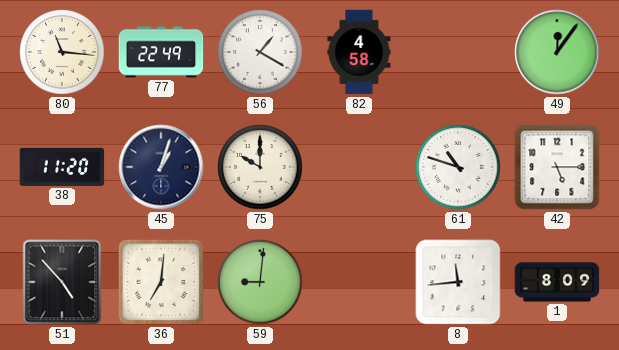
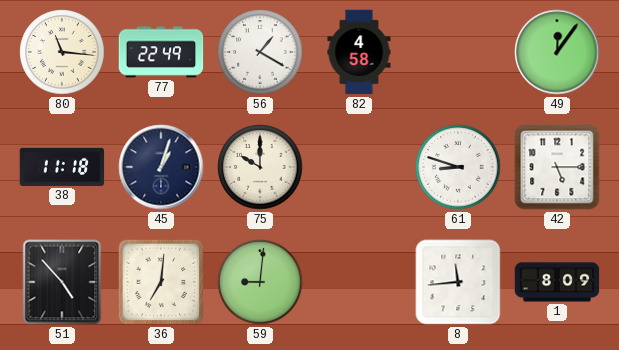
38: 11:20 -> 11:18
61: 10:48 -> 8:48
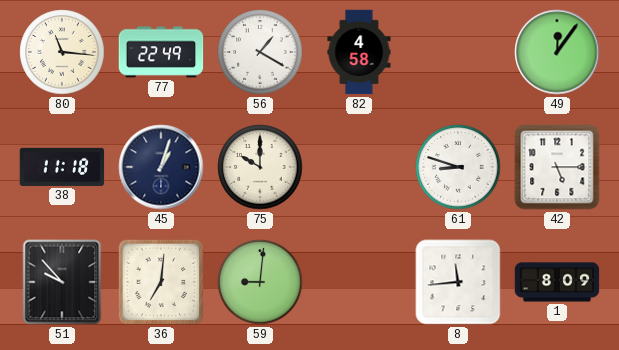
51: 4:53 -> 9:53
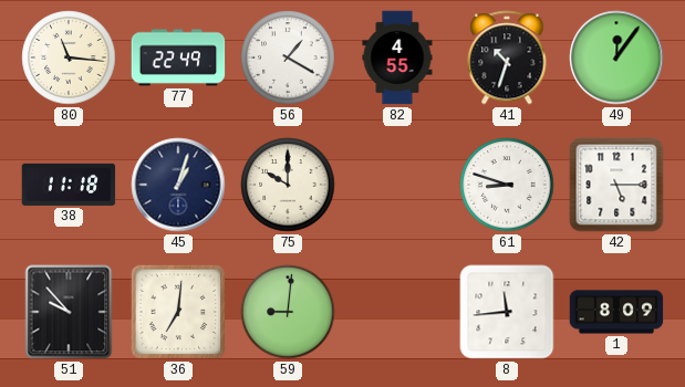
82: 4:58 -> 4:55
41: none -> 10:33
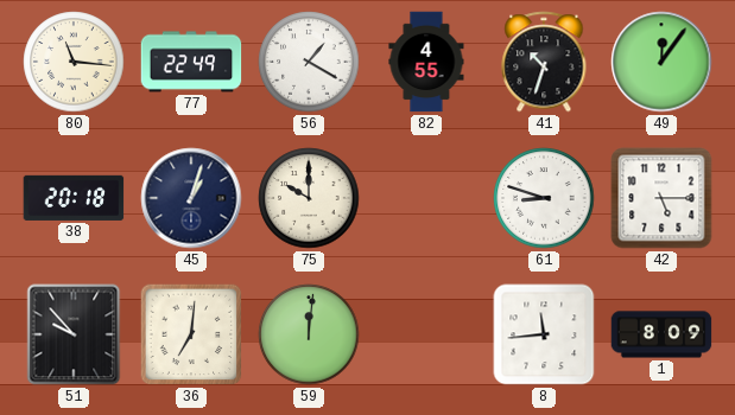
38: 11:18 -> 20:18
59: 9:01 -> 12:01
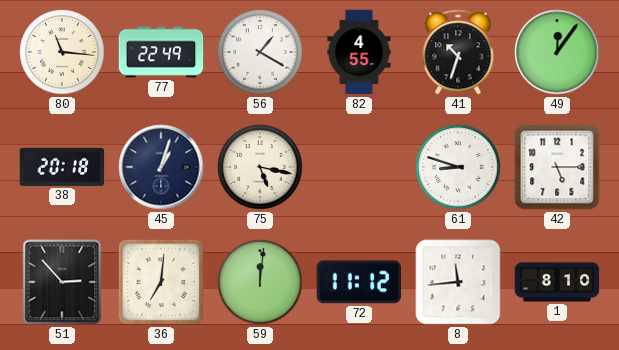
75: 10:00 -> 5:17
51: 9:53 -> 2:53
72: none -> 11:12
1: 8:09 -> 8:10
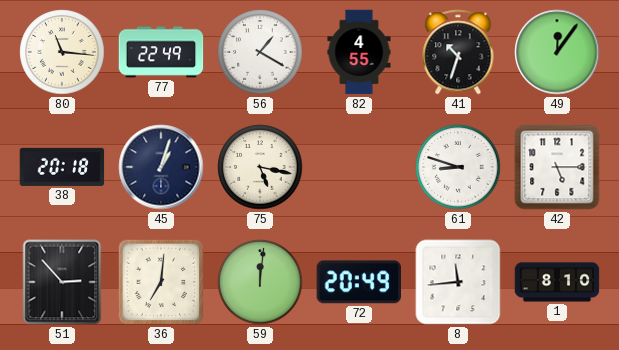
72: 11:12 -> 20:49
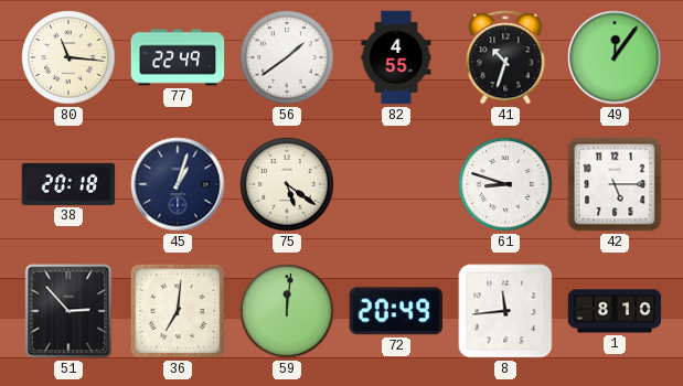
56: 1:20 -> 1:39
75: 5:17 -> 5:21
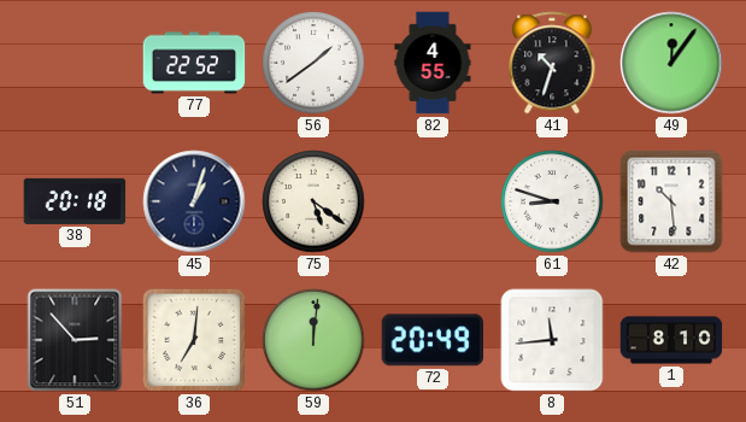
80: 11:16 -> none
77: 22:49 -> 22:52
42: 5:15 -> 10:29
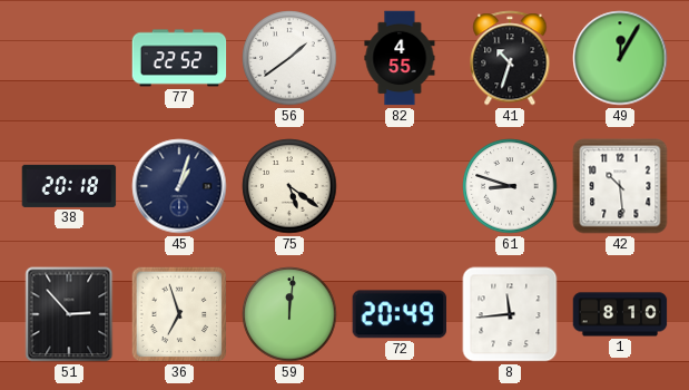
49: 12:06 -> 12:05
36: 7:01 -> 6:57
